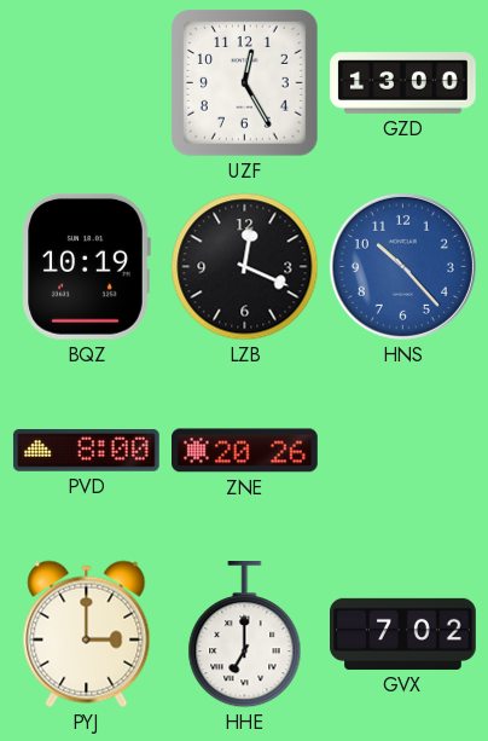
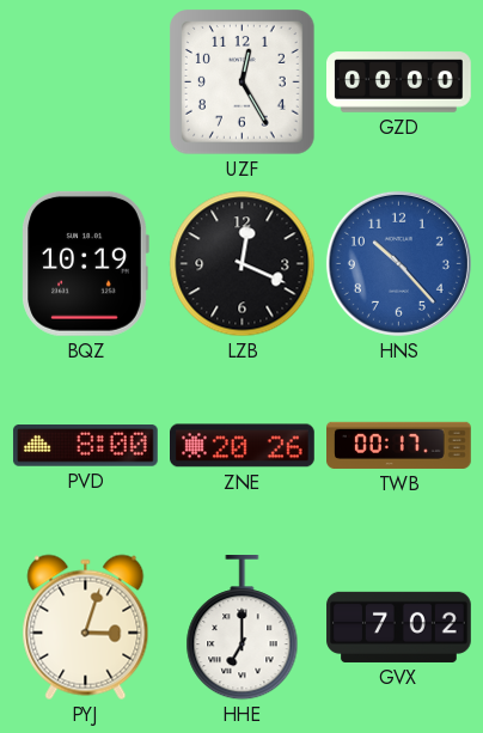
GZD: 13:00 -> 00:00
TWB: none -> 00:17
PYJ: 3:00 -> 3:03
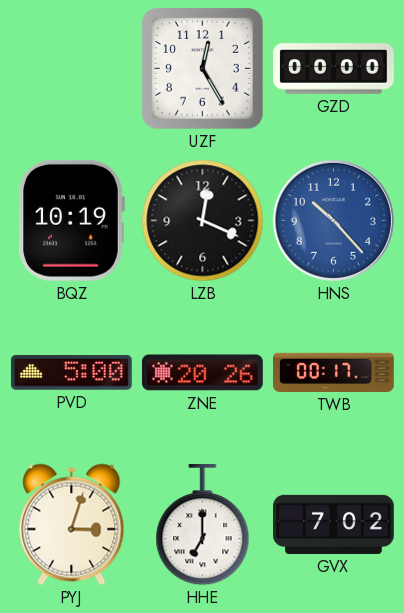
PVD: 8:00 -> 5:00
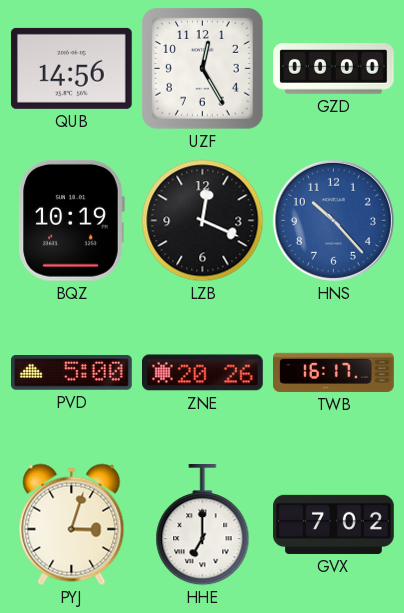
QUB: none -> 14:56
TWB: 00:17 -> 16:17
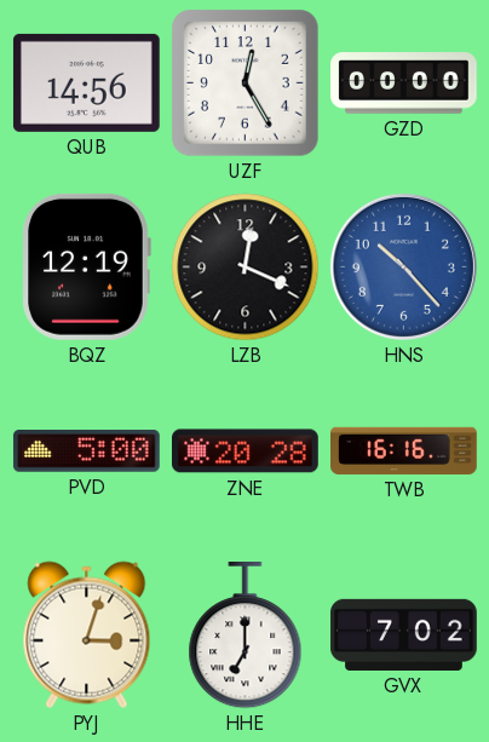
BQZ: 10:19 -> 12:19
ZNE: 20:26 -> 20:28
TWB: 16:17 -> 16:16
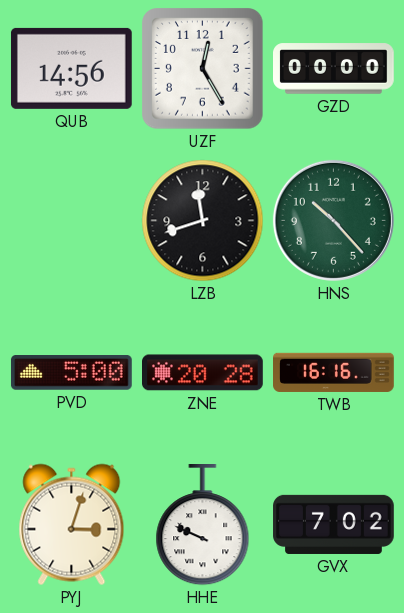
BQZ: 12:19 -> none
LZB: 12:19 -> 11:42
HNS dial: blue -> green
HHE: 7:00 -> 9:49
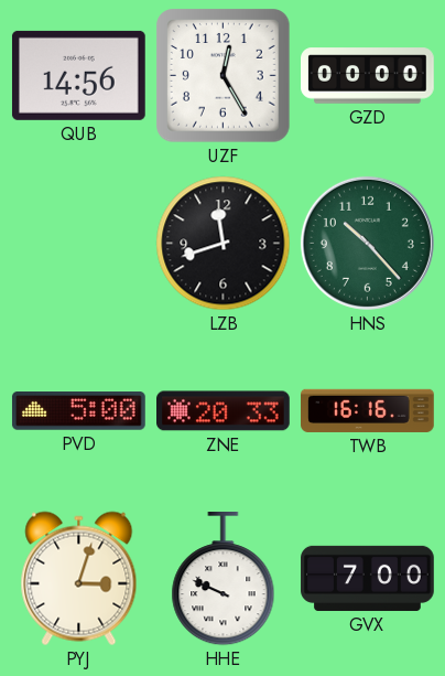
ZNE: 20:28 -> 20:33
GVX: 7:02 -> 7:00
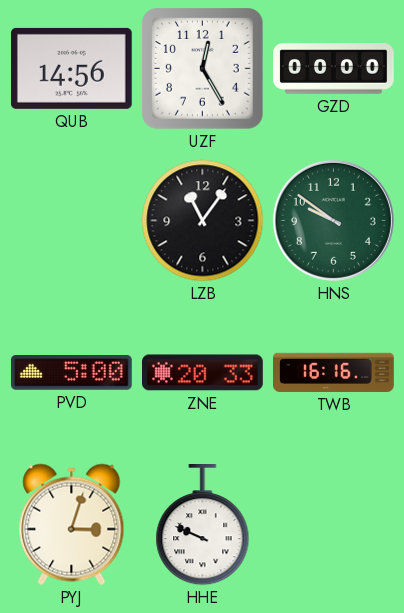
LZB: 11:42 -> 11:06
HNS: 10:23 -> 9:51
GVX: 7:00 -> none
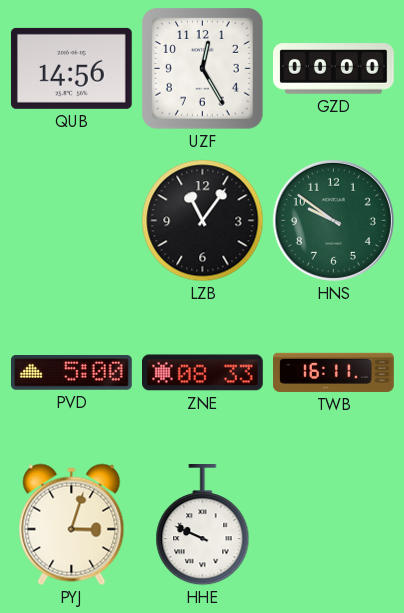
ZNE: 20:33 -> 08:33
TWB: 16:16 -> 16:11
